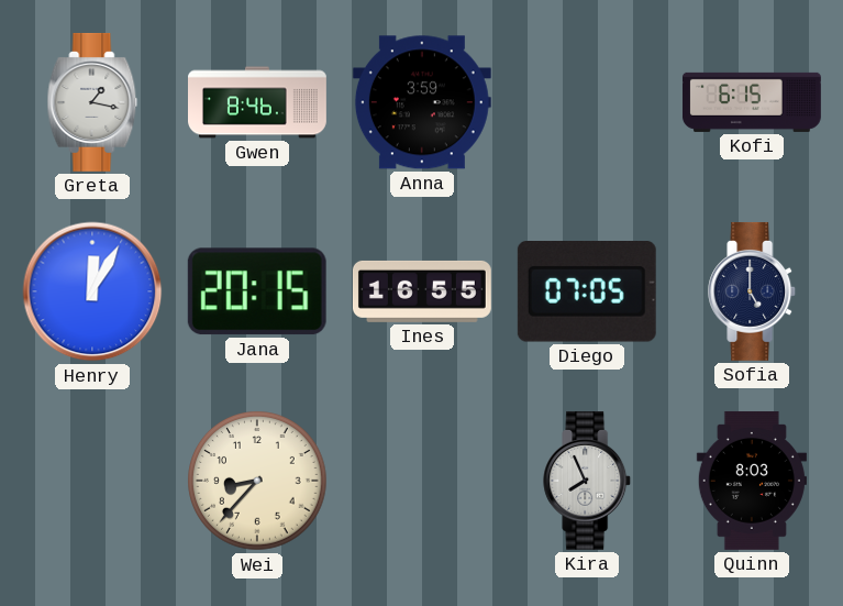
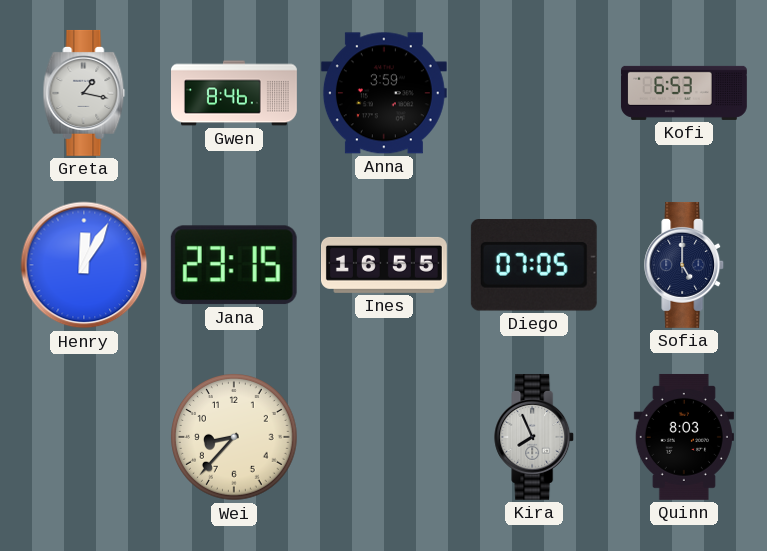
Kofi: 6:15 -> 6:53
Jana: 20:15 -> 23:15
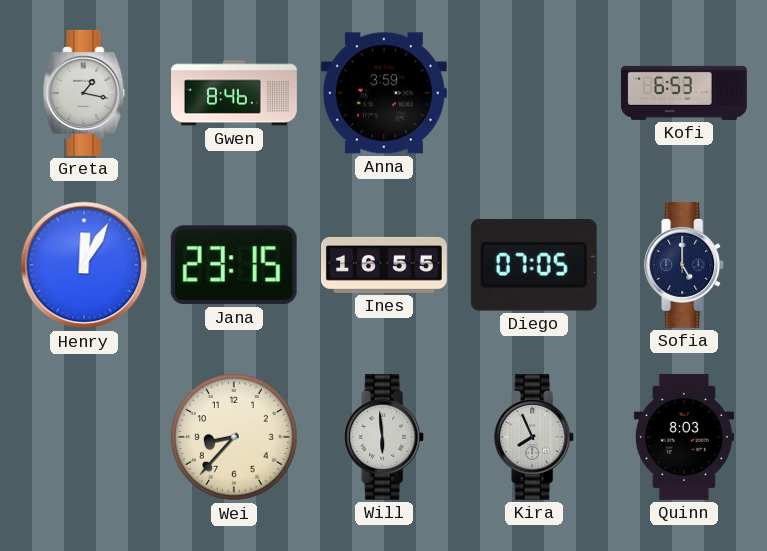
Will: none -> 5:59
